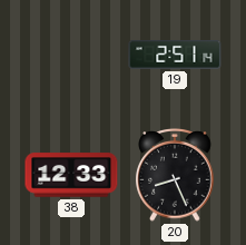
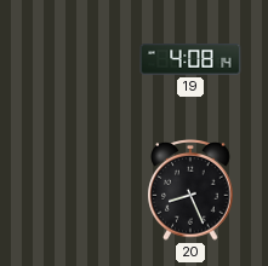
19: 2:51 -> 4:08
38: 12:33 -> none
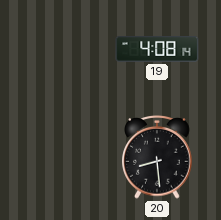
20: 8:26 -> 8:29
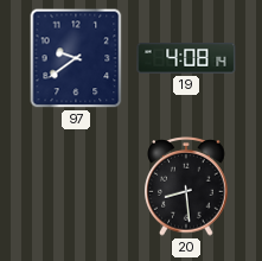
97: none -> 9:39
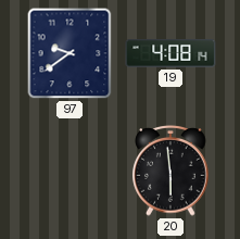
20: 8:29 -> 5:59
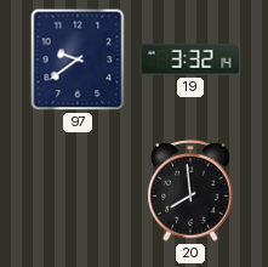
19: 4:08 -> 3:32
20: 5:59 -> 7:59
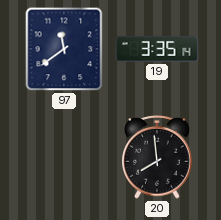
97: 9:39 -> 11:39
19: 3:32 -> 3:35
